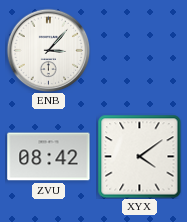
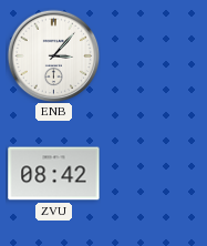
XYX: 4:09 -> none
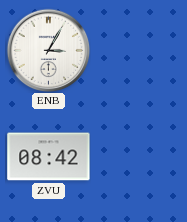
ENB: 3:07 -> 3:05
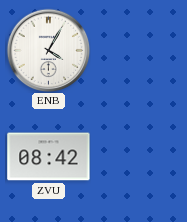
ENB: 3:05 -> 4:05
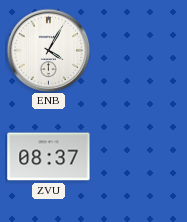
ZVU: 08:42 -> 08:37
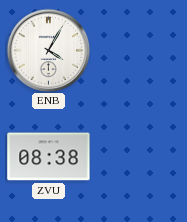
ZVU: 08:37 -> 08:38
